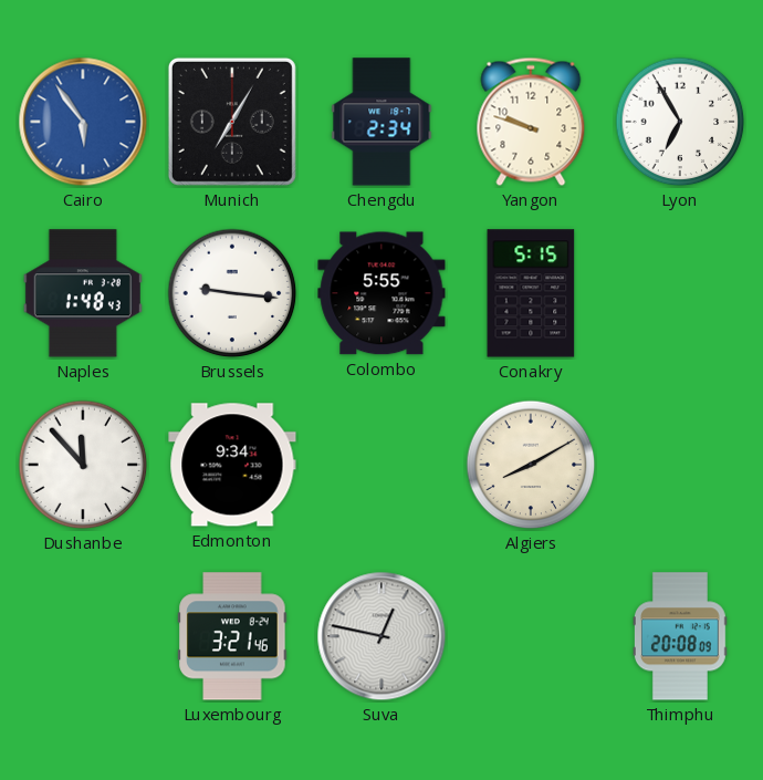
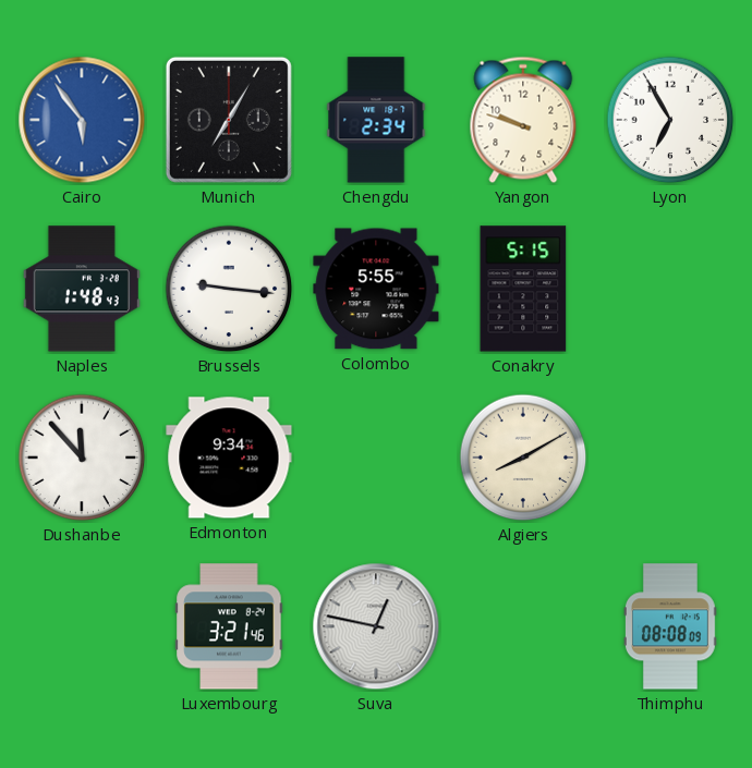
Thimphu: 20:08 -> 08:08
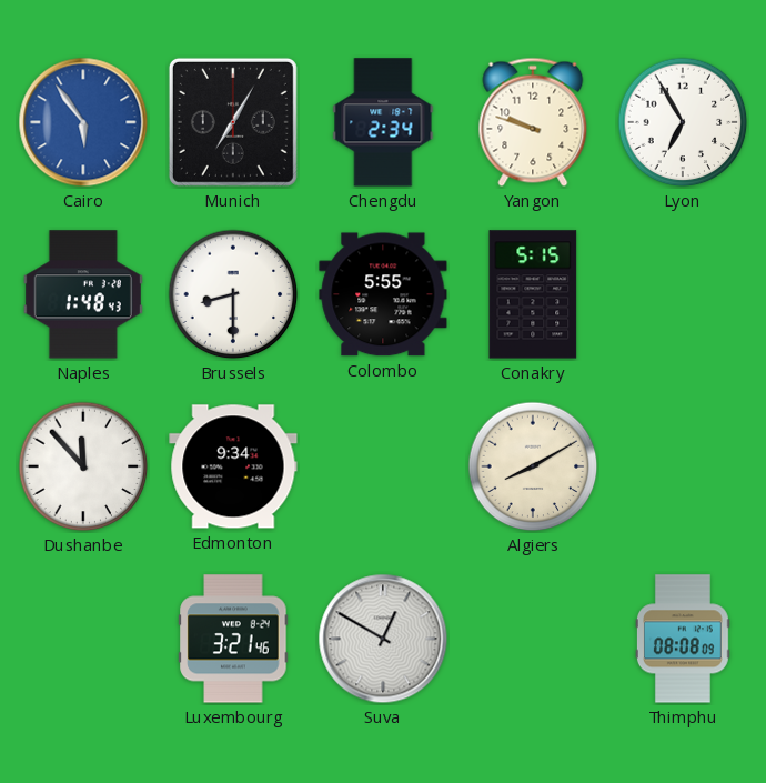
Brussels: 9:16 -> 8:30
Suva: 12:47 -> 12:50
